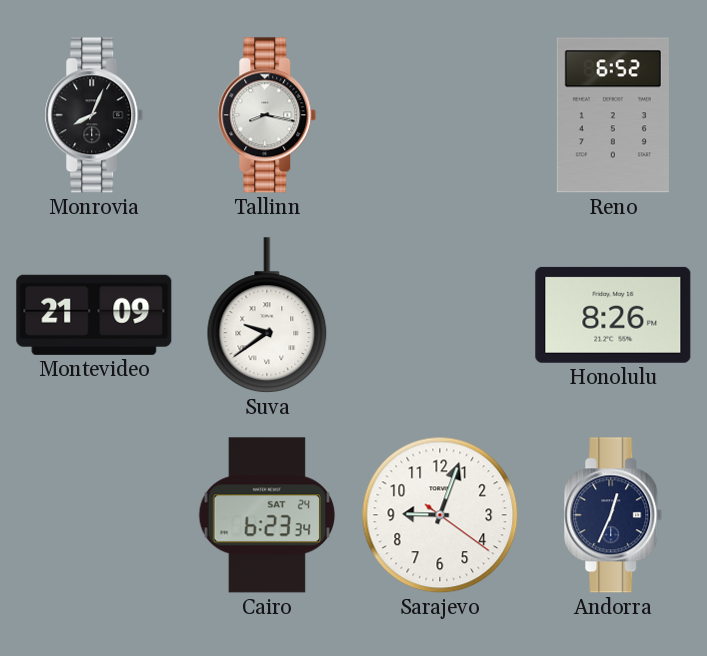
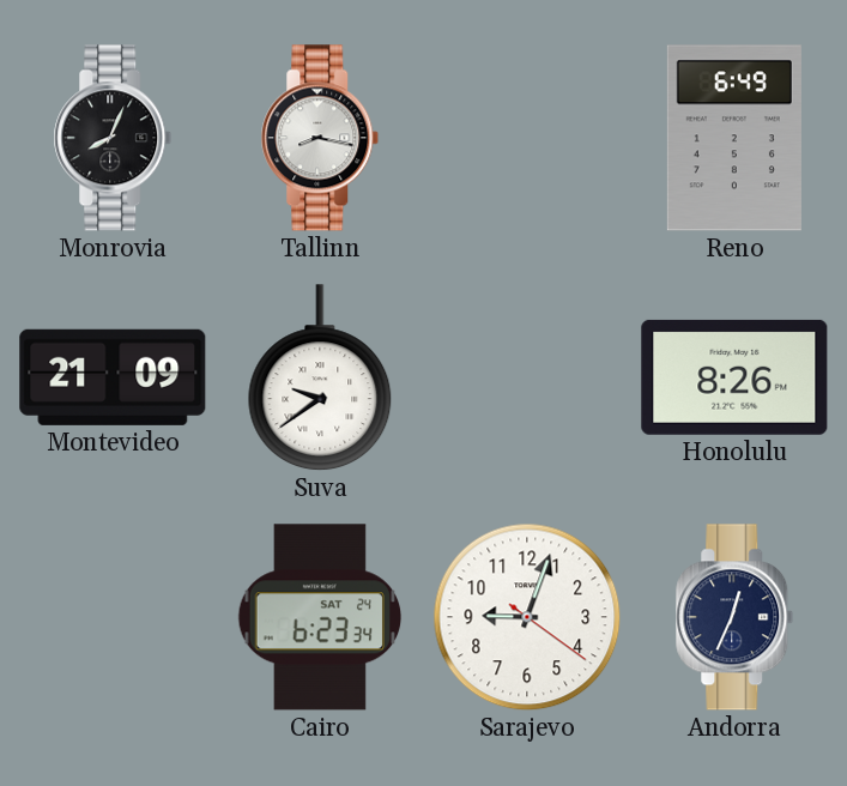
Reno: 6:52 -> 6:49
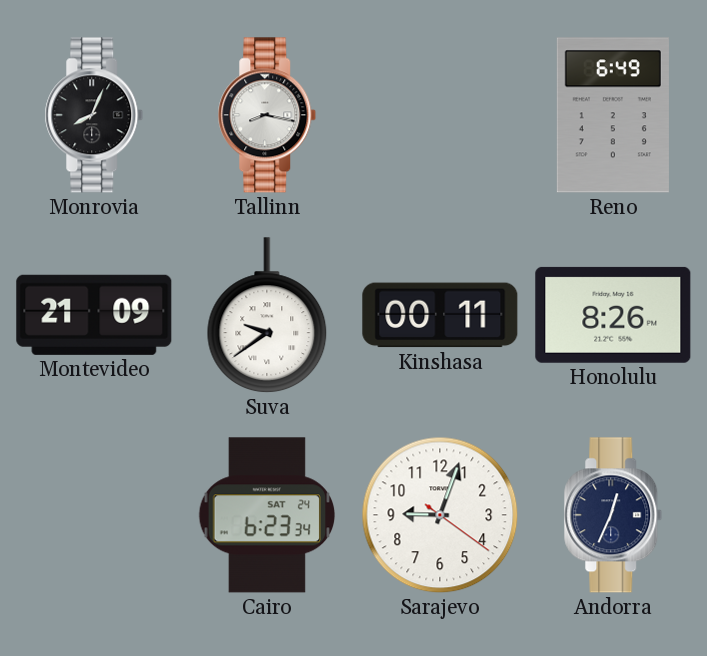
Kinshasa: none -> 00:11
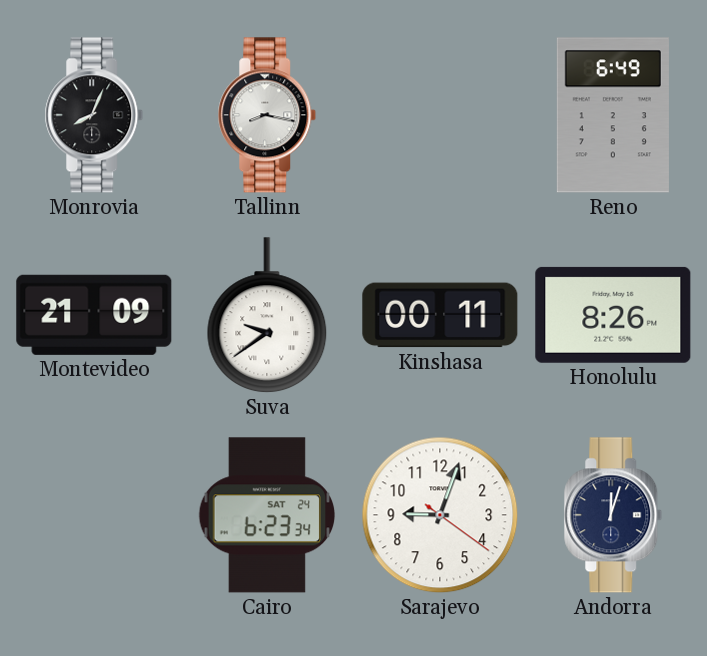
Andorra: 12:34 -> 12:03
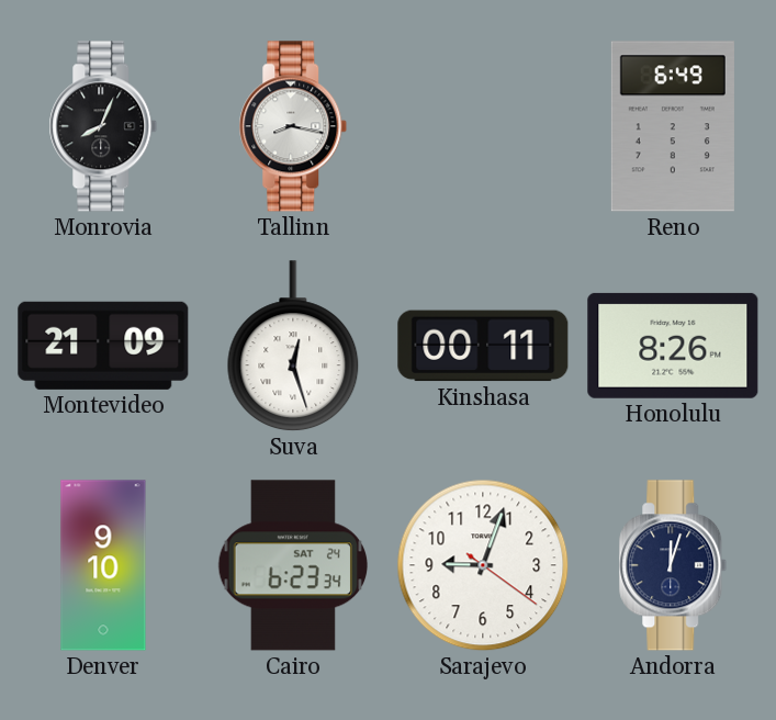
Suva: 9:39 -> 12:27
Denver: none -> 9:10
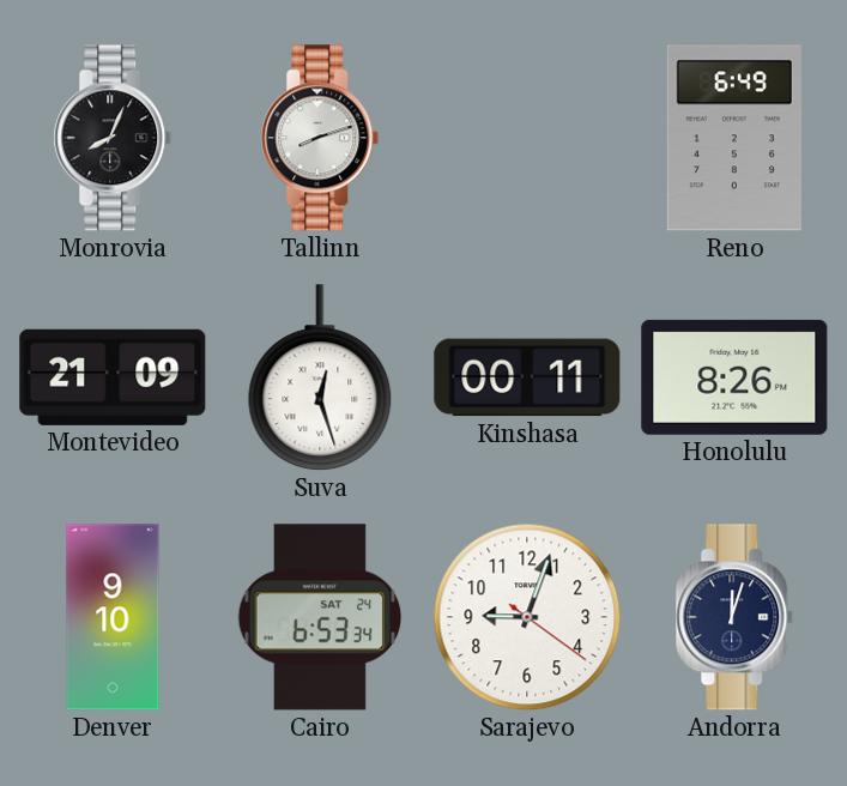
Tallinn: 8:17 -> 8:12
Cairo: 6:23 -> 6:53
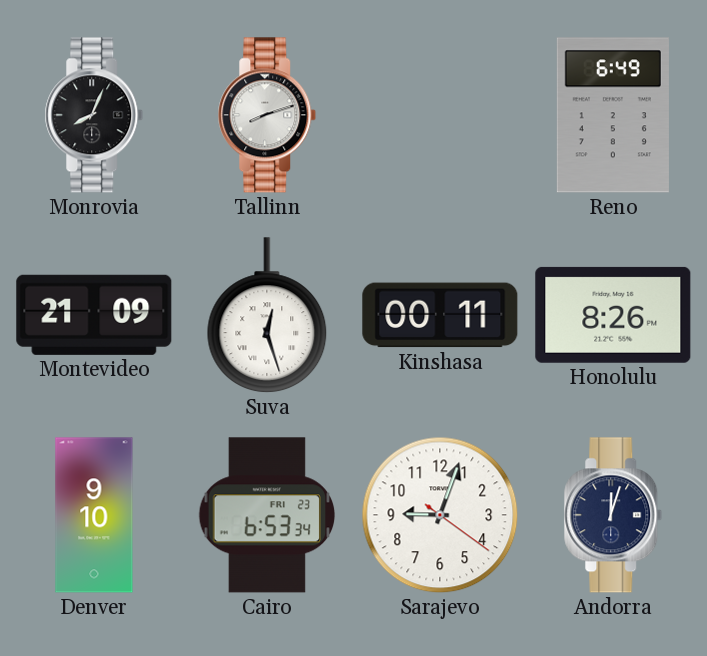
Cairo date: SAT 24 -> FRI 23
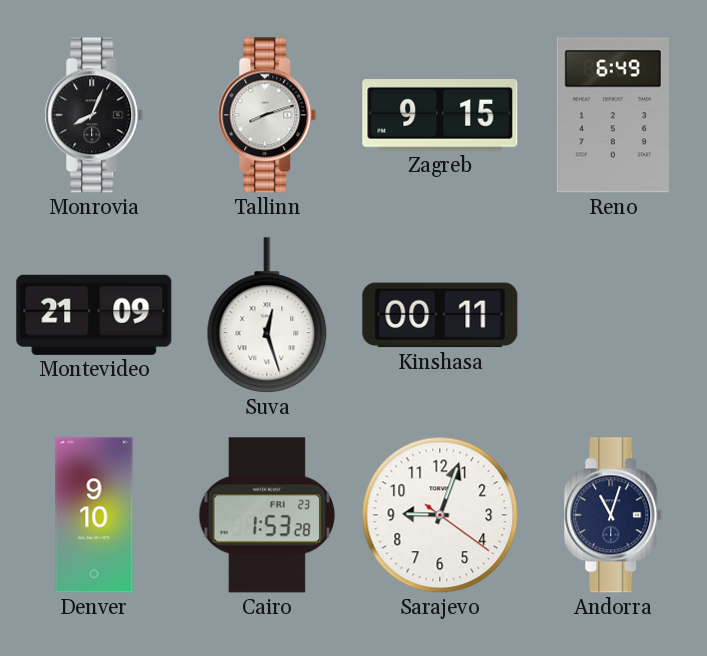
Zagreb: none -> 9:15
Honolulu: 8:26 -> none
Cairo: 6:53 -> 1:53
Andorra: 12:03 -> 11:03
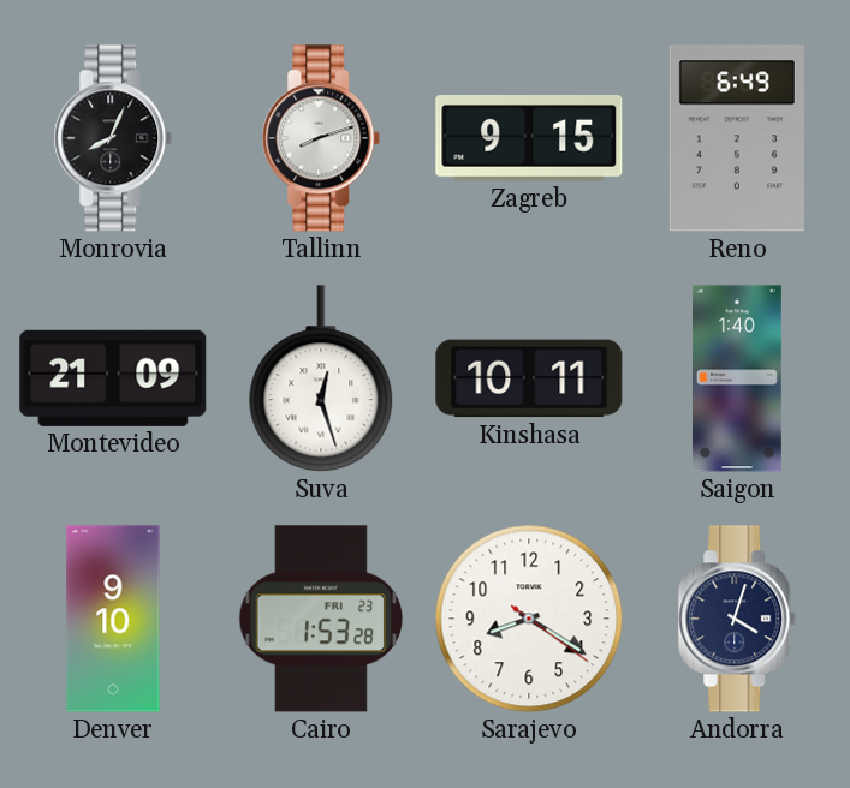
Kinshasa: 00:11 -> 10:11
Saigon: none -> 1:40
Sarajevo: 9:03 -> 8:20
Andorra: 11:03 -> 4:03
